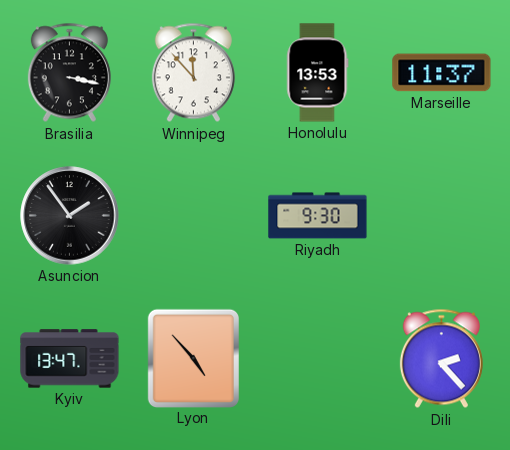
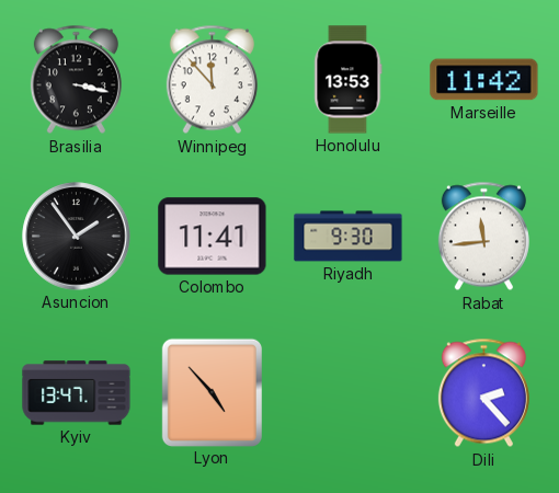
Marseille: 11:37 -> 11:42
Colombo: none -> 11:41
Rabat: none -> 11:44
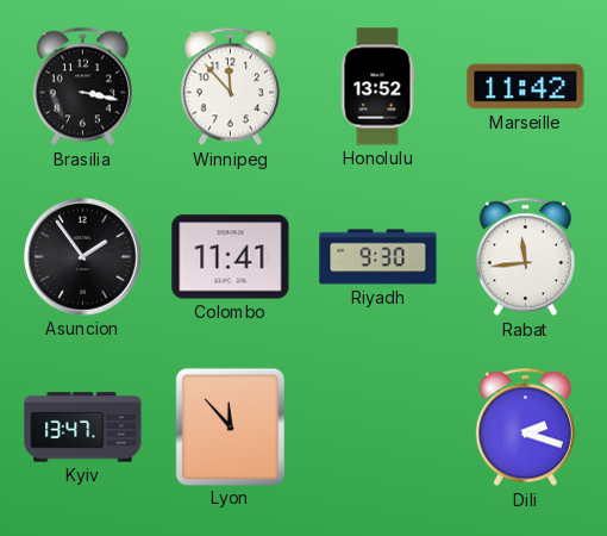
Honolulu: 13:53 -> 13:52
Lyon: 4:53 -> 11:53
Dili: 2:23 -> 2:18
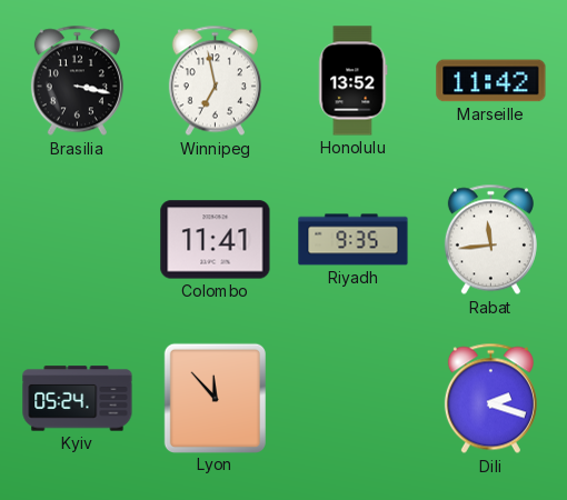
Winnipeg: 11:53 -> 6:58
Asuncion: 1:54 -> none
Riyadh: 9:30 -> 9:35
Kyiv: 13:47 -> 05:24
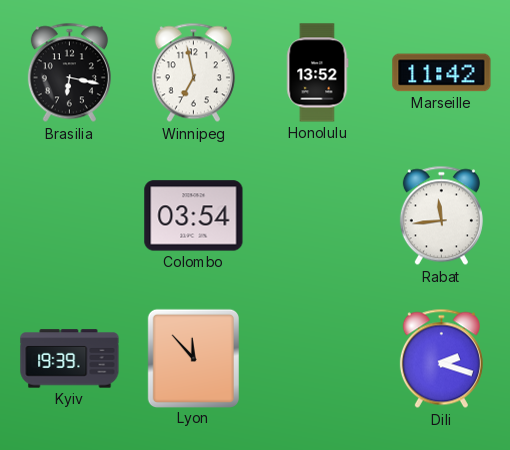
Brasilia: 3:17 -> 6:17
Colombo: 11:41 -> 03:54
Riyadh: 9:35 -> none
Kyiv: 05:24 -> 19:39
